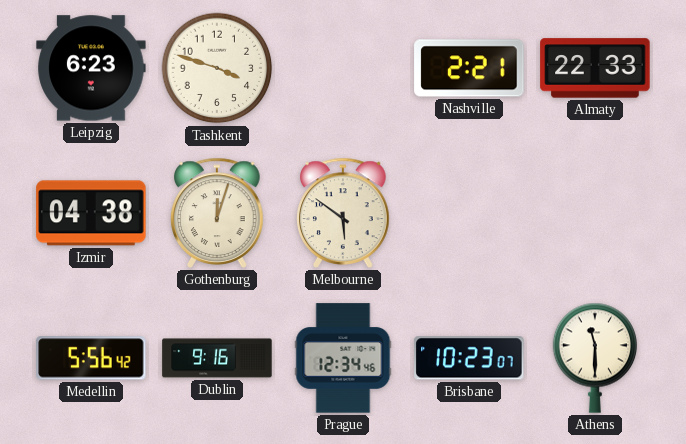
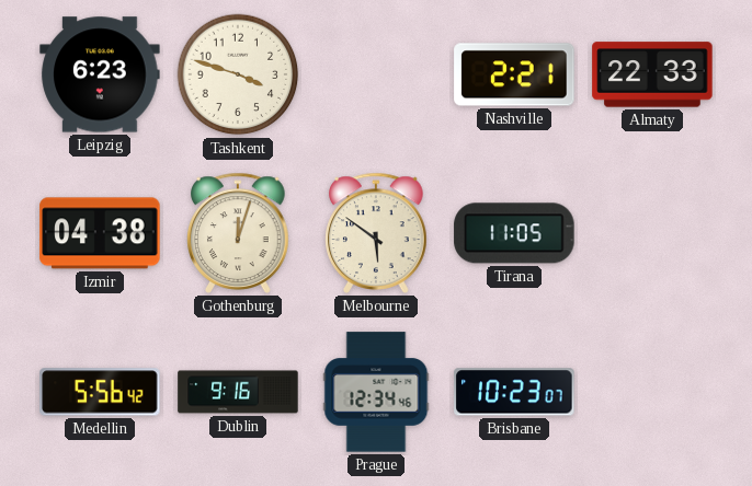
Tirana: none -> 11:05
Athens: 11:30 -> none
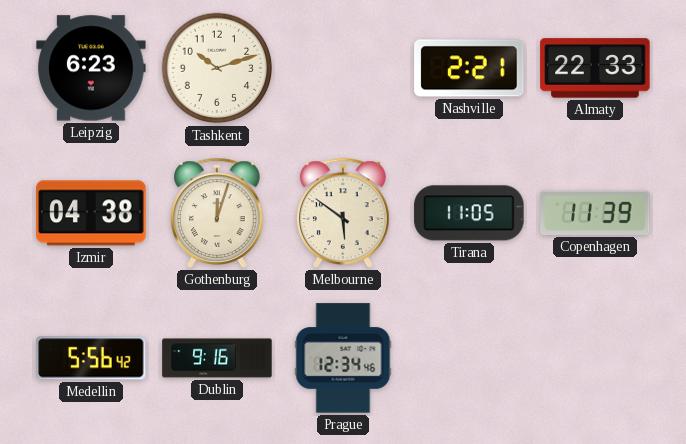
Tashkent: 3:48 -> 10:12
Copenhagen: none -> 11:39
Brisbane: 10:23 -> none
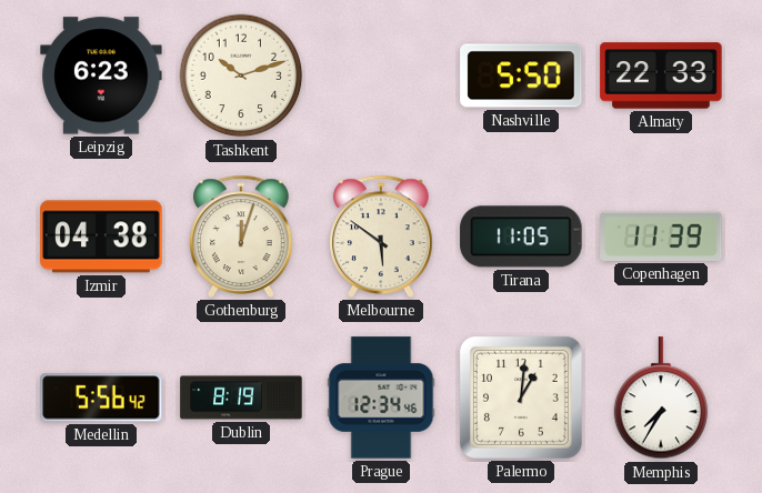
Nashville: 2:21 -> 5:50
Dublin: 9:16 -> 8:19
Palermo: none -> 1:01
Memphis: none -> 7:35
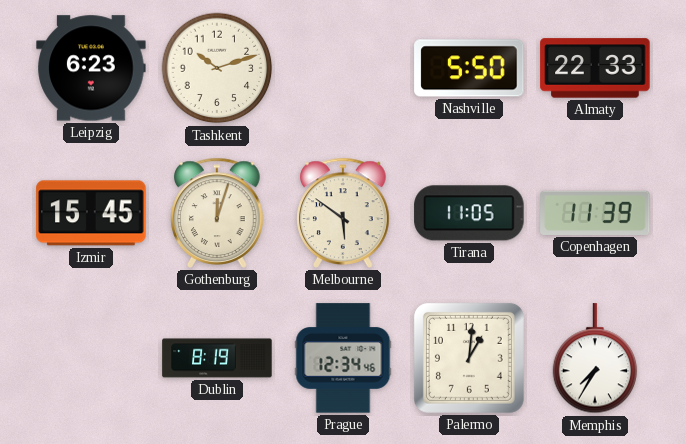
Izmir: 04:38 -> 15:45
Medellin: 5:56 -> none
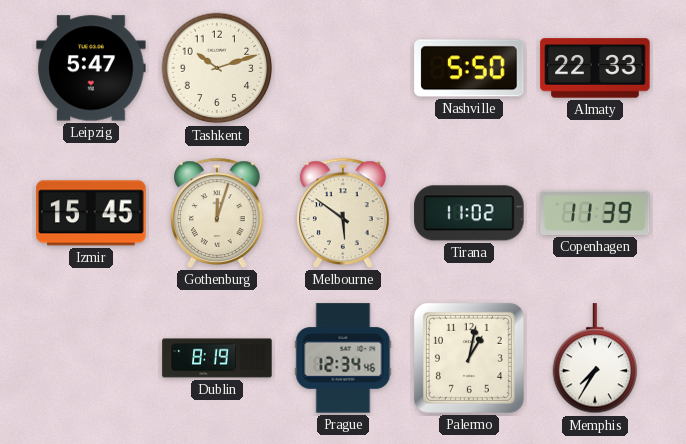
Leipzig: 6:23 -> 5:47
Tirana: 11:05 -> 11:02
Palermo: 1:01 -> 1:02
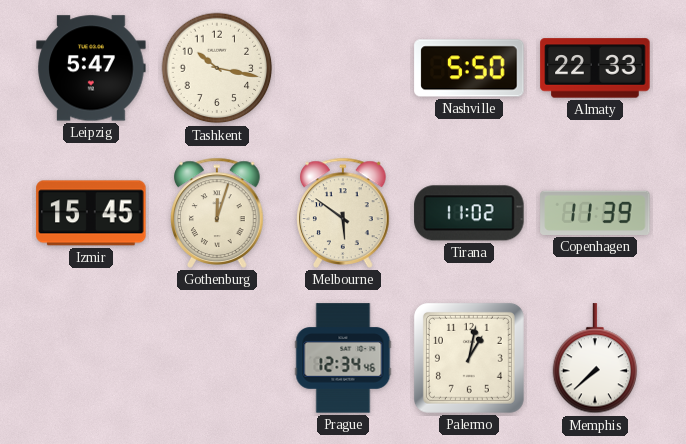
Tashkent: 10:12 -> 10:17
Dublin: 8:19 -> none
Memphis: 7:35 -> 7:38
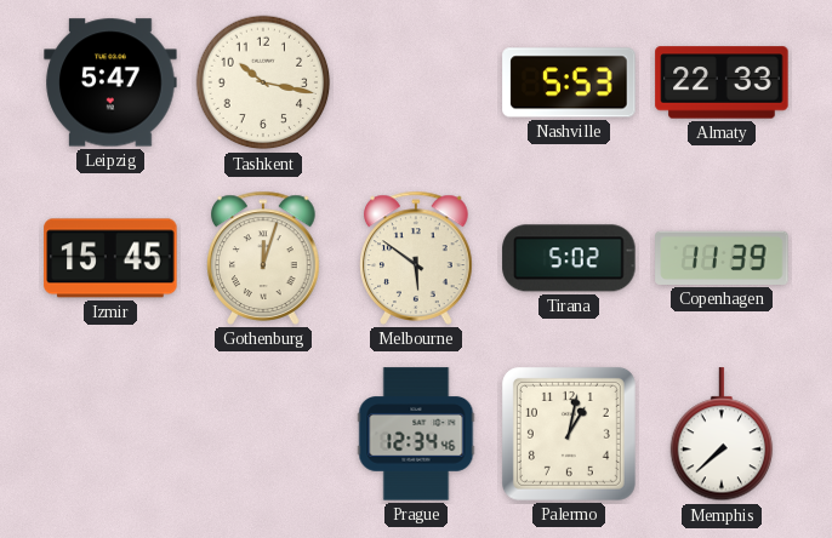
Nashville: 5:50 -> 5:53
Tirana: 11:02 -> 5:02
